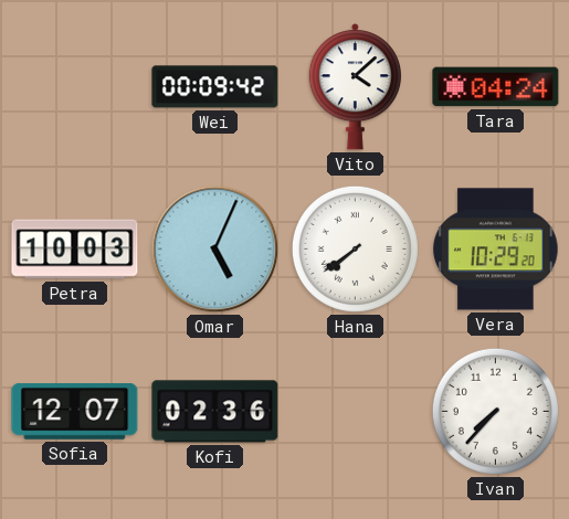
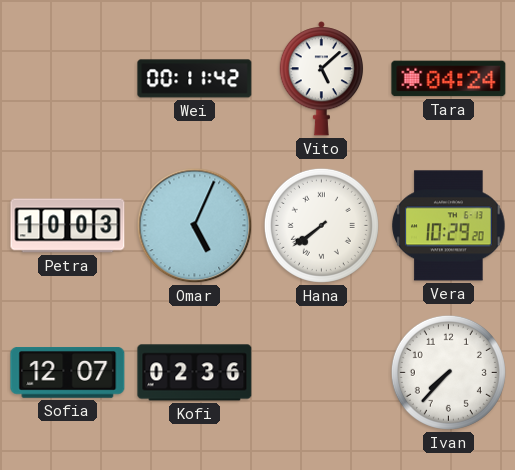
Wei: 00:09 -> 00:11
Vito: 4:08 -> 5:08
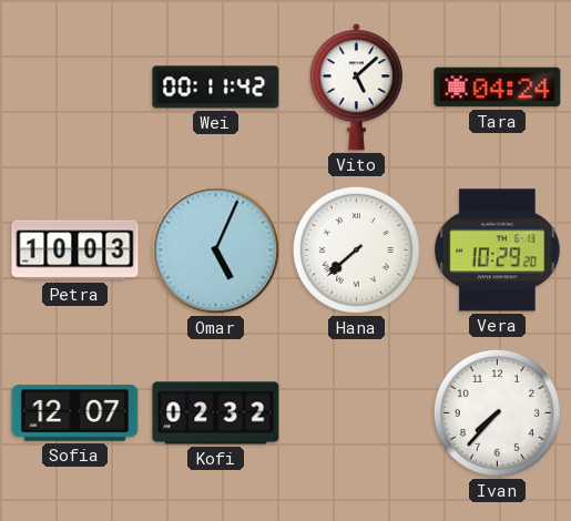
Hana: 7:39 -> 7:38
Kofi: 02:36 -> 02:32
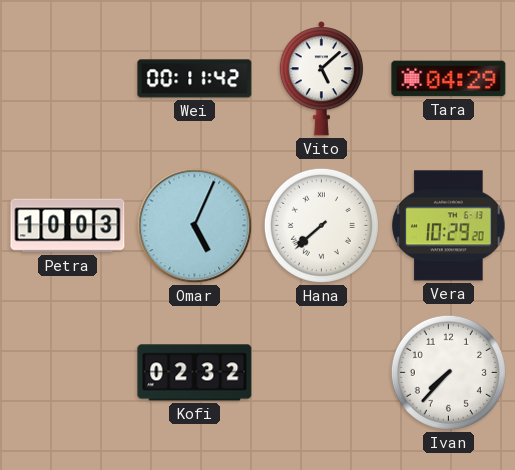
Tara: 04:24 -> 04:29
Sofia: 12:07 -> none
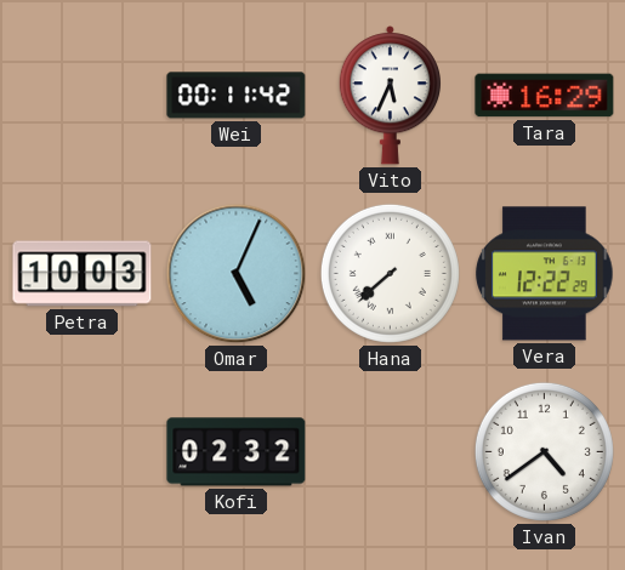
Vito: 5:08 -> 5:34
Tara: 04:29 -> 16:29
Vera: 10:29 -> 12:22
Ivan: 7:37 -> 4:39
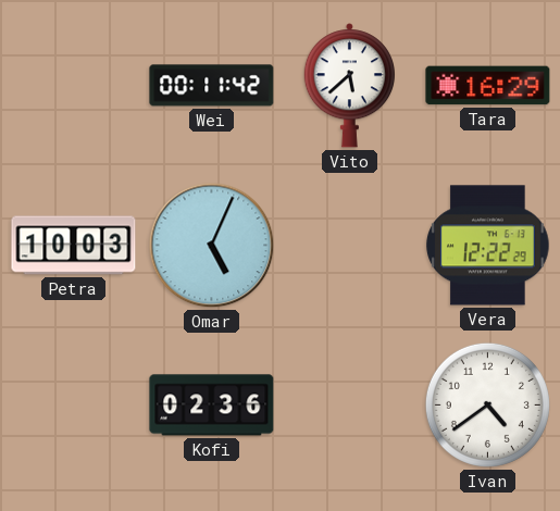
Vito: 5:34 -> 5:38
Hana: 7:38 -> none
Kofi: 02:32 -> 02:36
